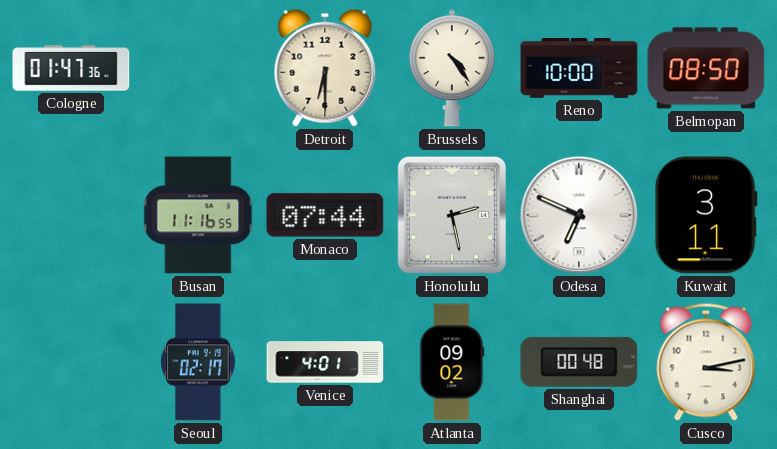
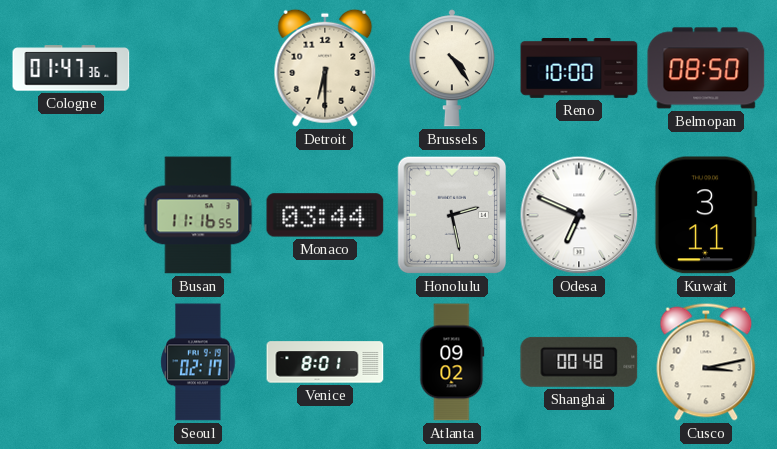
Monaco: 07:44 -> 03:44
Venice: 4:01 -> 8:01
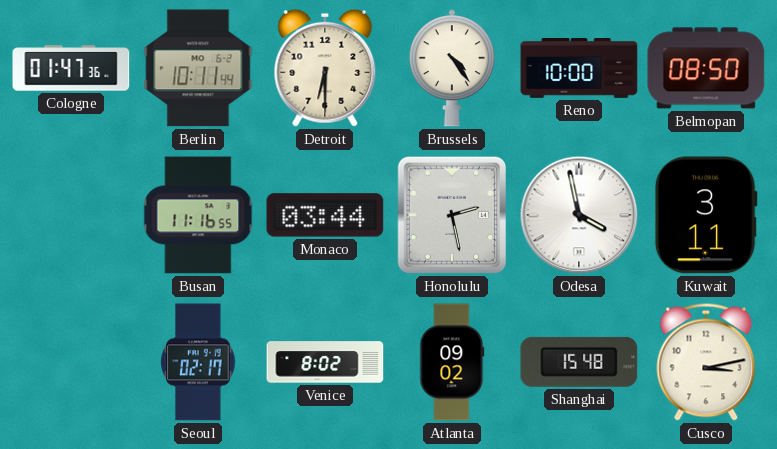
Berlin: none -> 10:11
Odesa: 6:49 -> 3:58
Venice: 8:01 -> 8:02
Shanghai: 00:48 -> 15:48
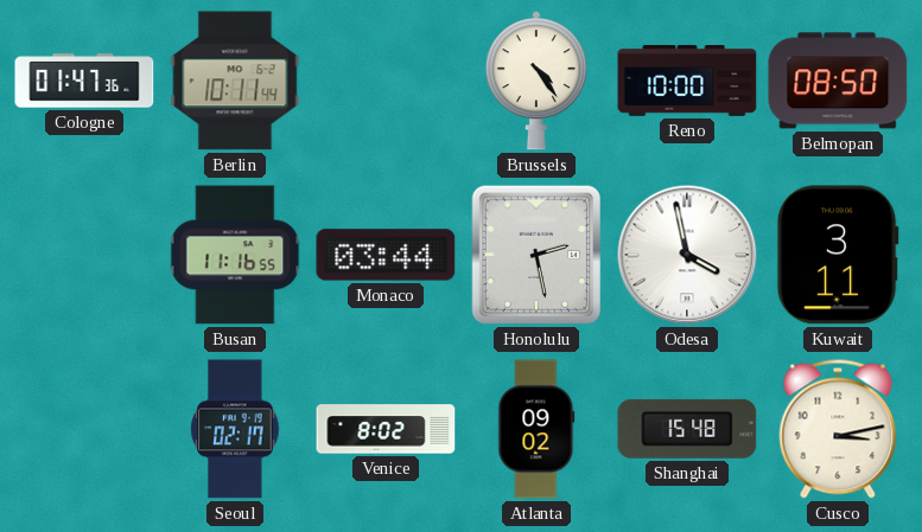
Detroit: 6:30 -> none
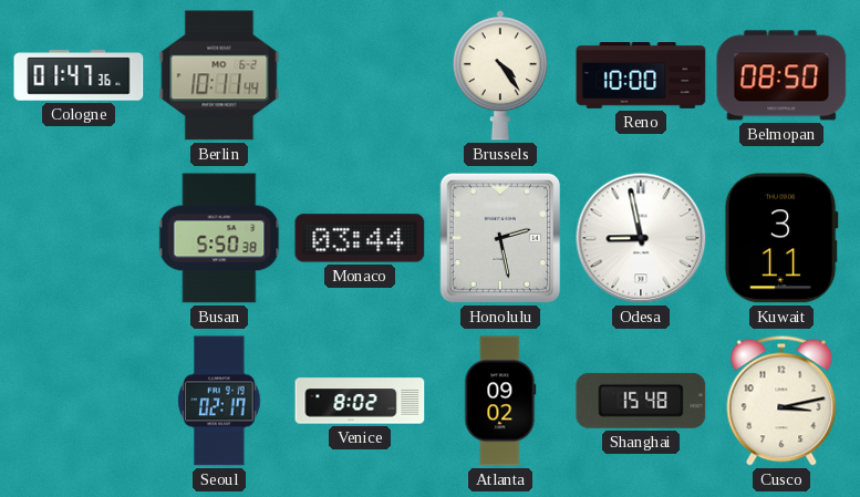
Busan: 11:16 -> 5:50
Odesa: 3:58 -> 8:58
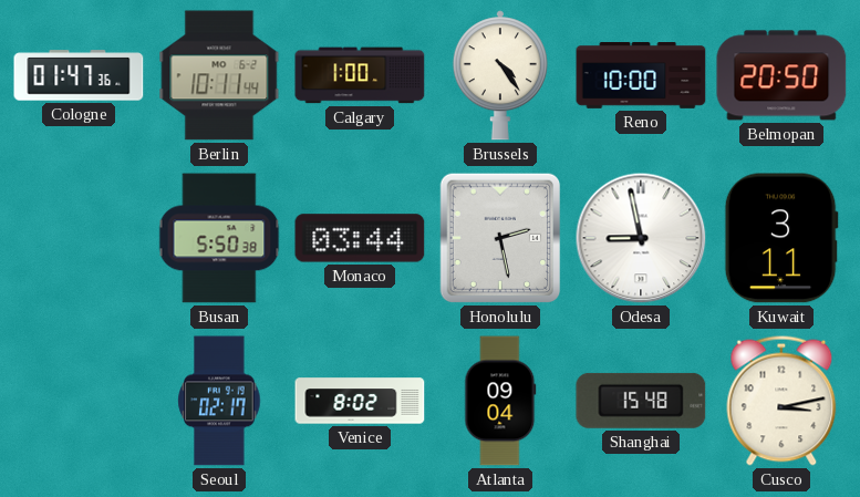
Calgary: none -> 1:00
Belmopan: 08:50 -> 20:50
Atlanta: 09:02 -> 09:04
